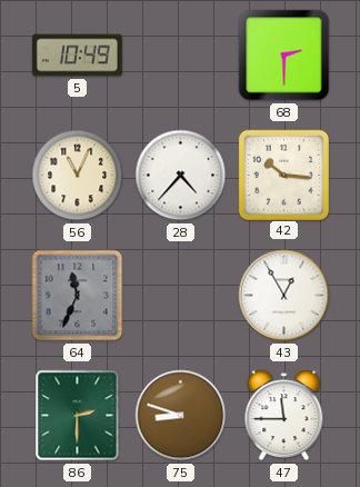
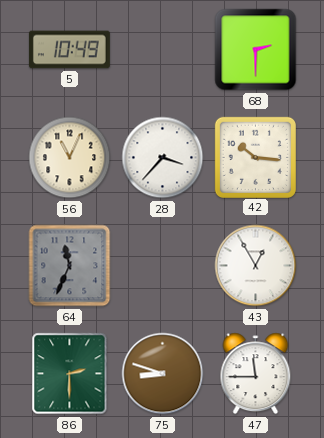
28: 4:37 -> 3:37
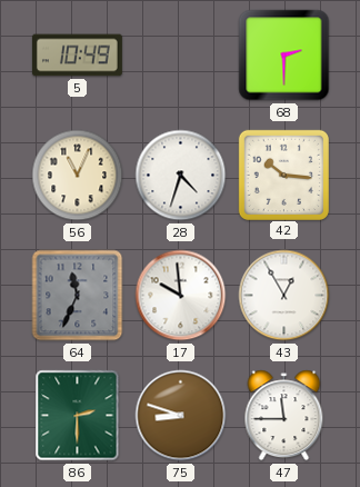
28: 3:37 -> 4:33
17: none -> 9:59
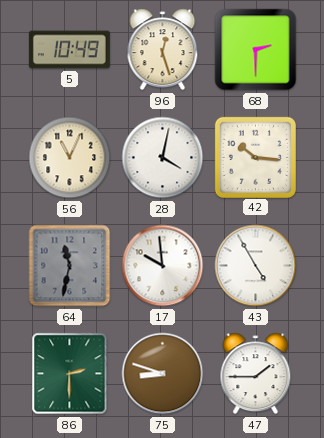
96: none -> 12:27
28: 4:33 -> 4:02
64: 11:34 -> 11:32
43: 12:55 -> 4:55
47: 11:45 -> 1:45
